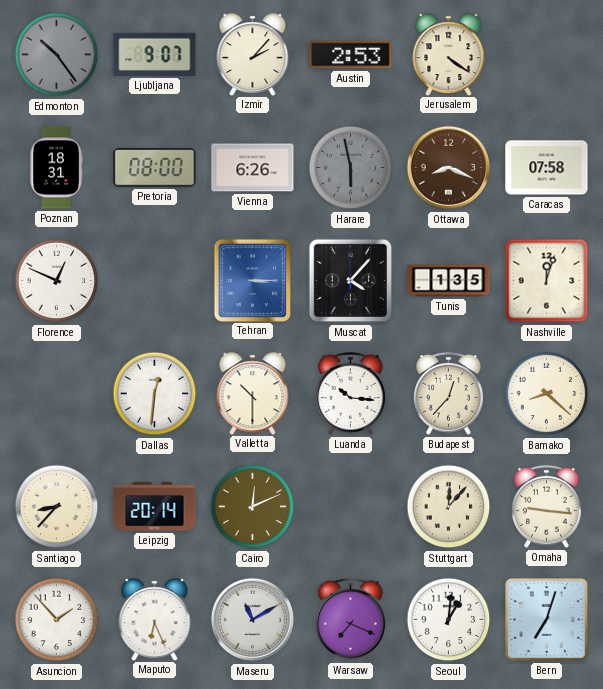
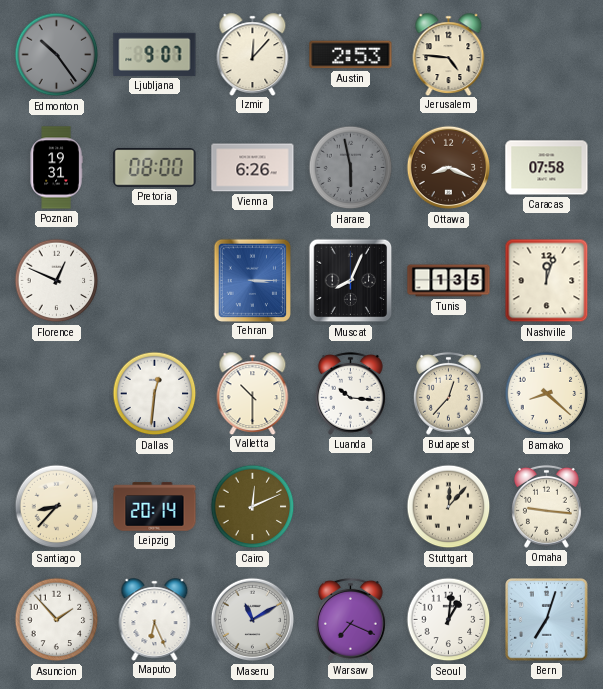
Izmir: 2:07 -> 12:07
Jerusalem: 4:21 -> 4:46
Poznan: 18:31 -> 19:31
Muscat: 4:07 -> 8:04
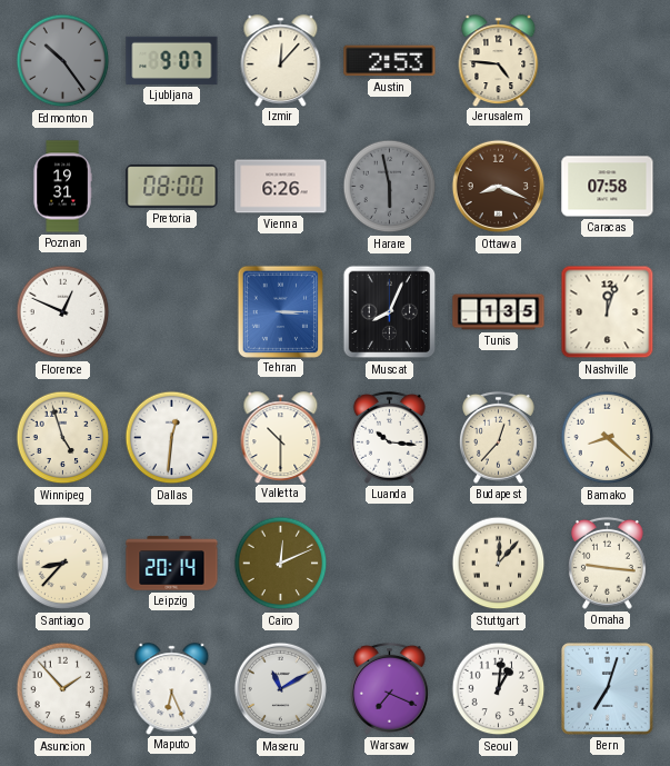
Winnipeg: none -> 4:57
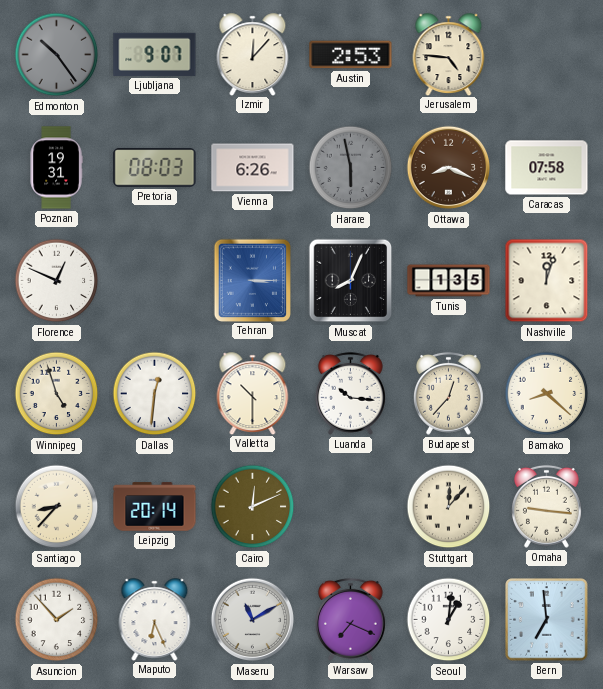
Pretoria: 08:00 -> 08:03
Bern: 7:03 -> 6:59
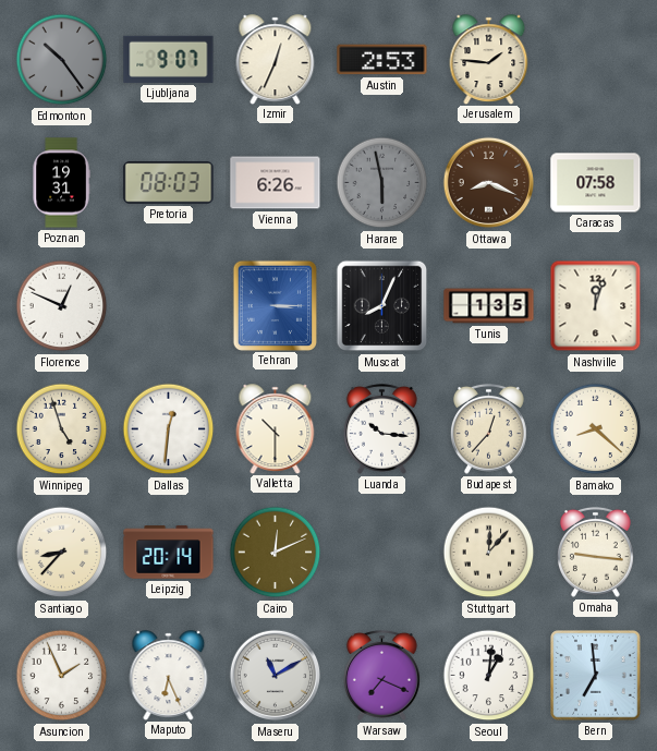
Izmir: 12:07 -> 12:34
Jerusalem: 4:46 -> 1:46
Asuncion: 1:53 -> 1:56
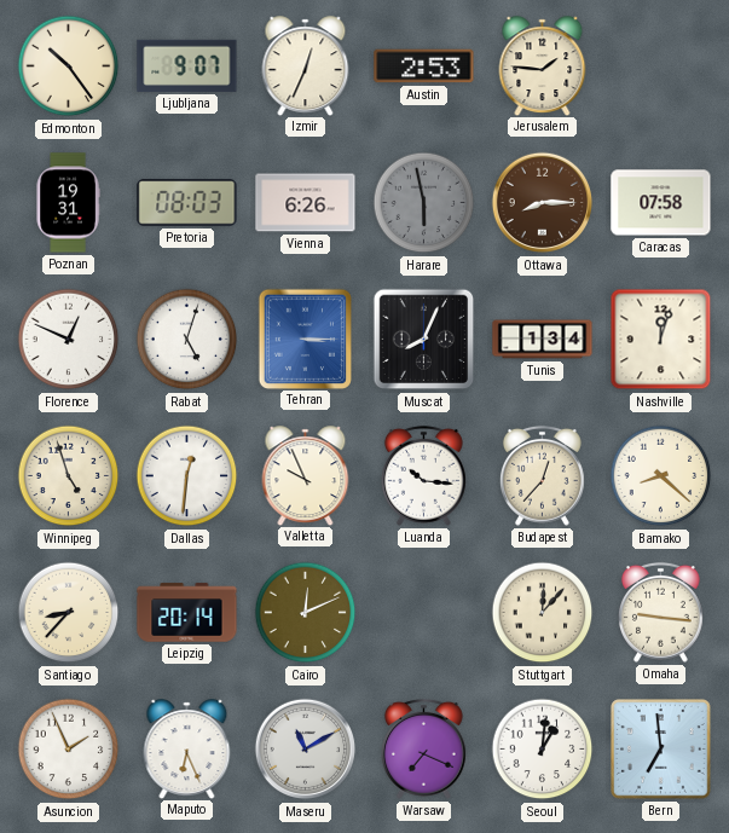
Edmonton dial: grey -> cream
Ottawa: 8:19 -> 8:15
Rabat: none -> 5:03
Tunis: 1:35 -> 1:34
Valletta: 10:30 -> 9:56
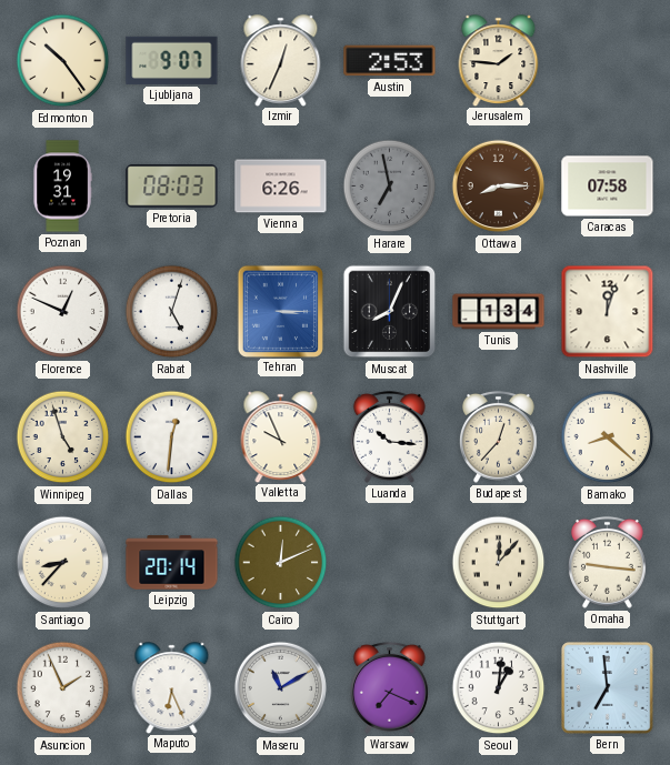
Harare: 5:58 -> 6:58
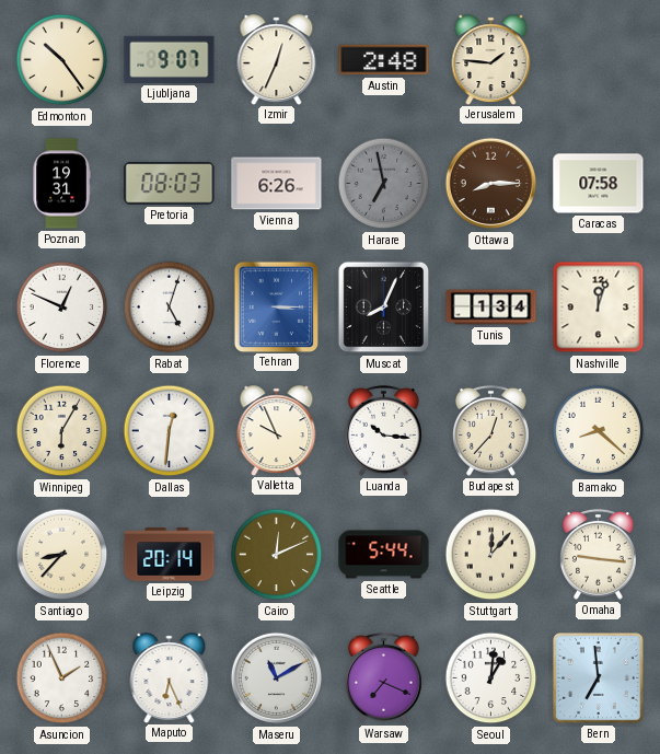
Austin: 2:53 -> 2:48
Winnipeg: 4:57 -> 6:05
Seattle: none -> 5:44
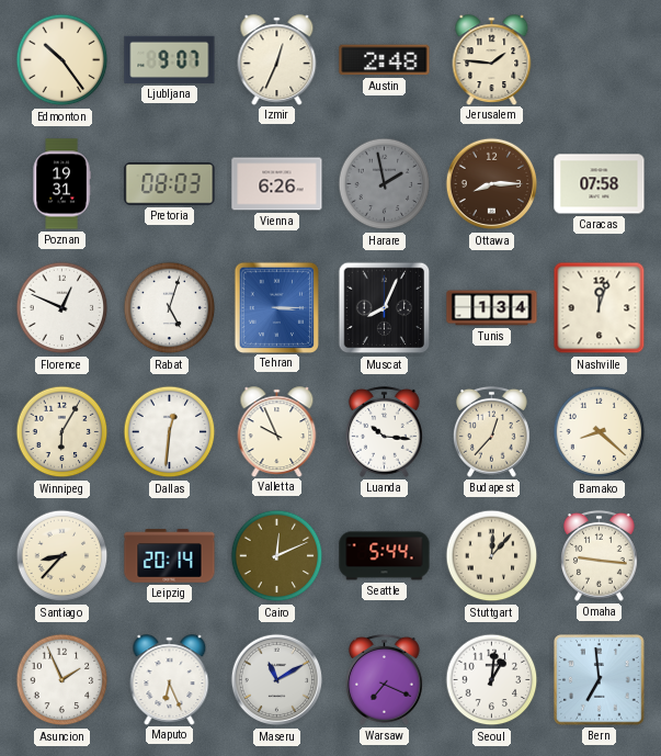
Harare: 6:58 -> 1:58
